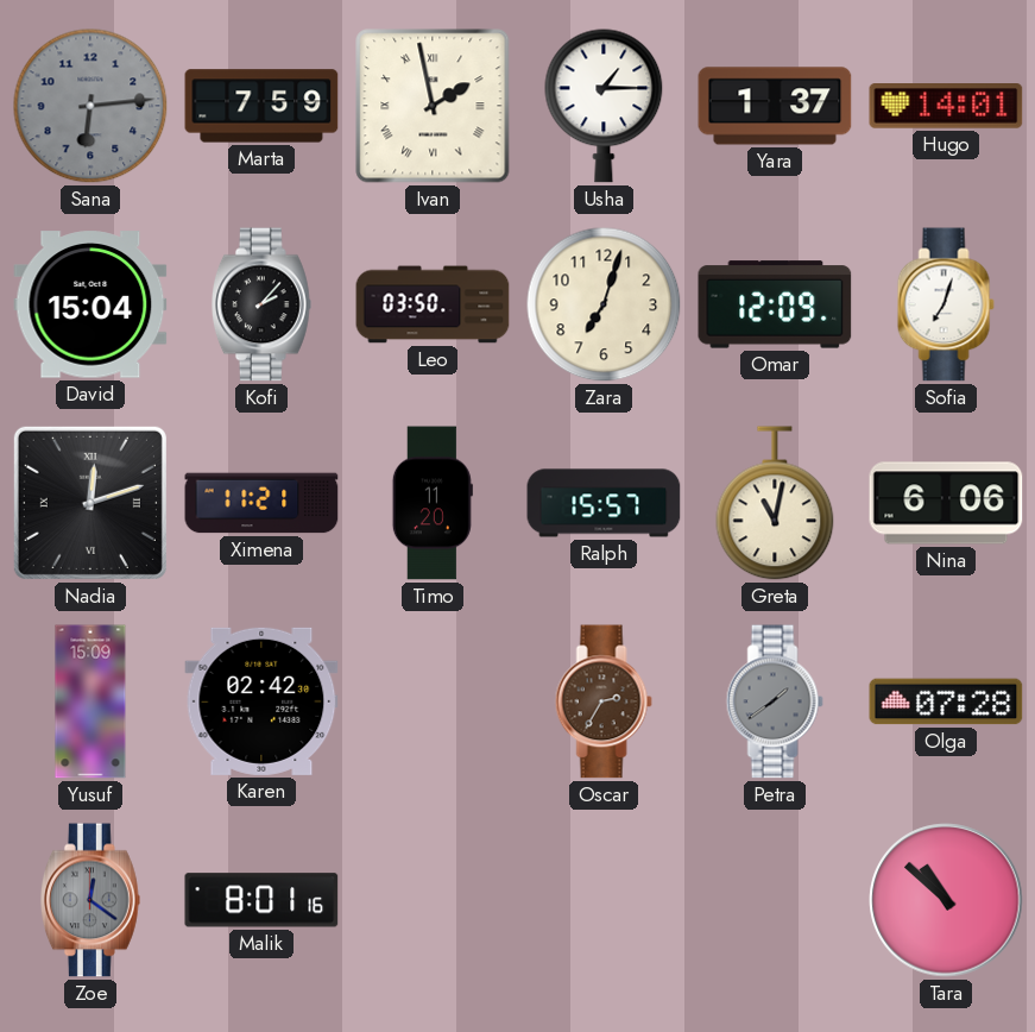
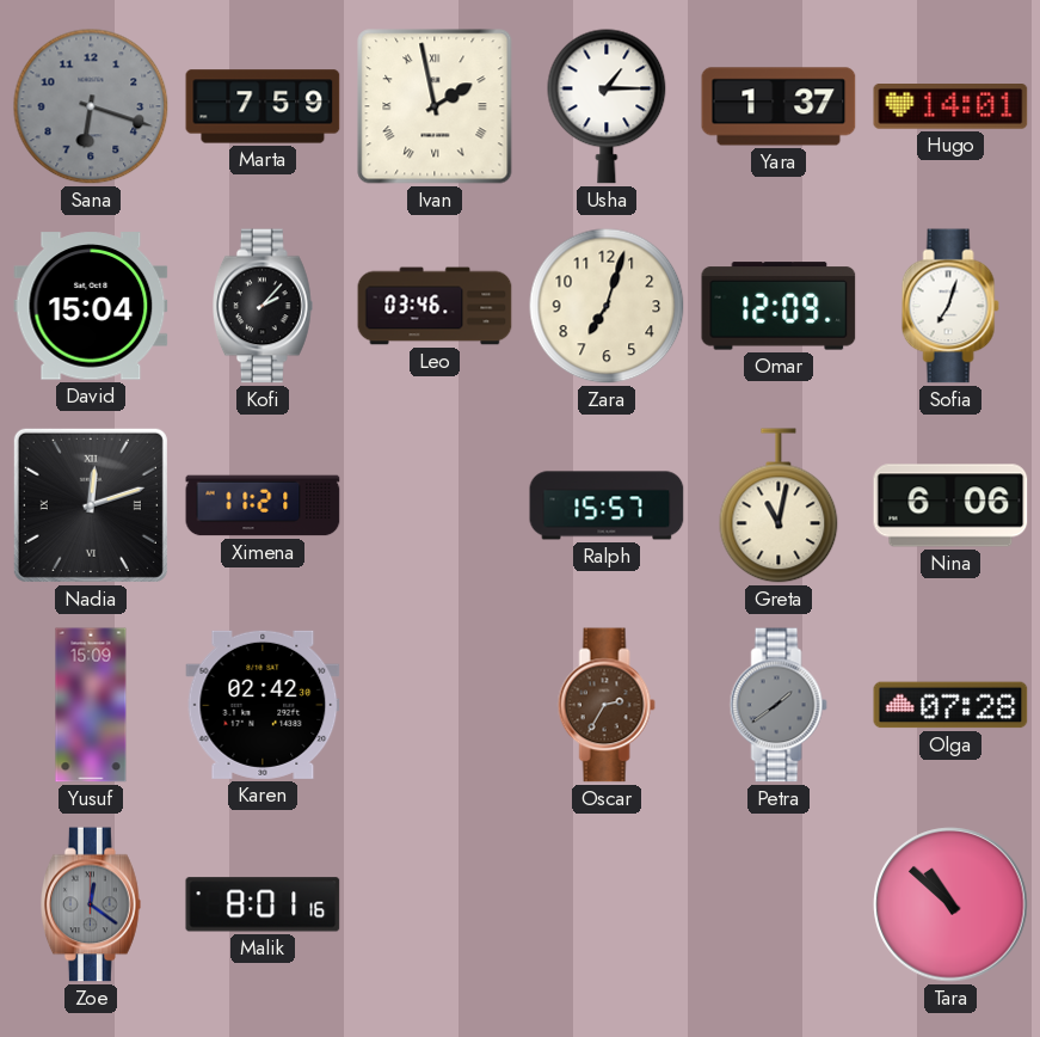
Sana: 6:14 -> 6:18
Leo: 03:50 -> 03:46
Timo: 11:20 -> none
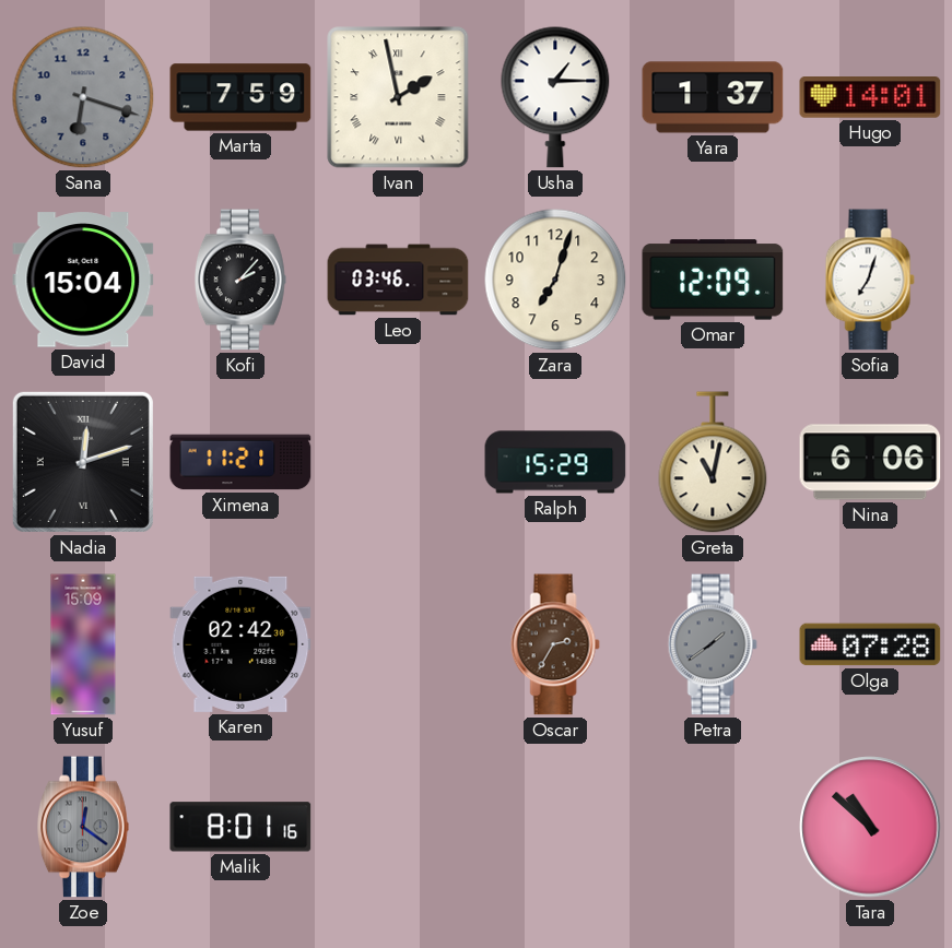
Ralph: 15:57 -> 15:29
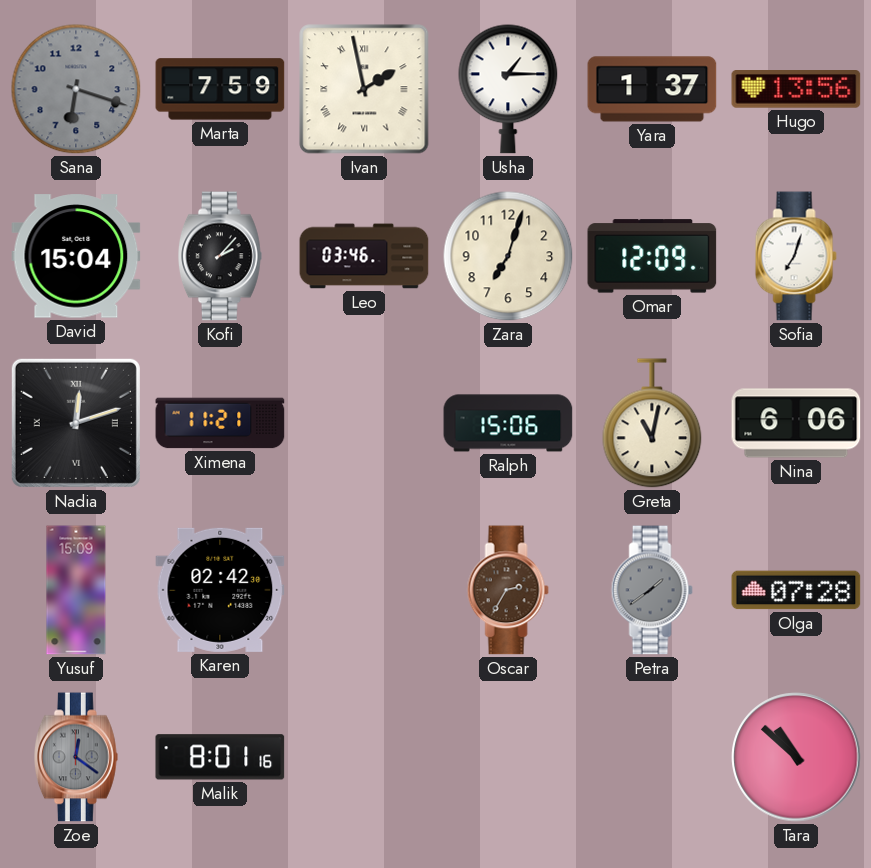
Hugo: 14:01 -> 13:56
Ralph: 15:29 -> 15:06
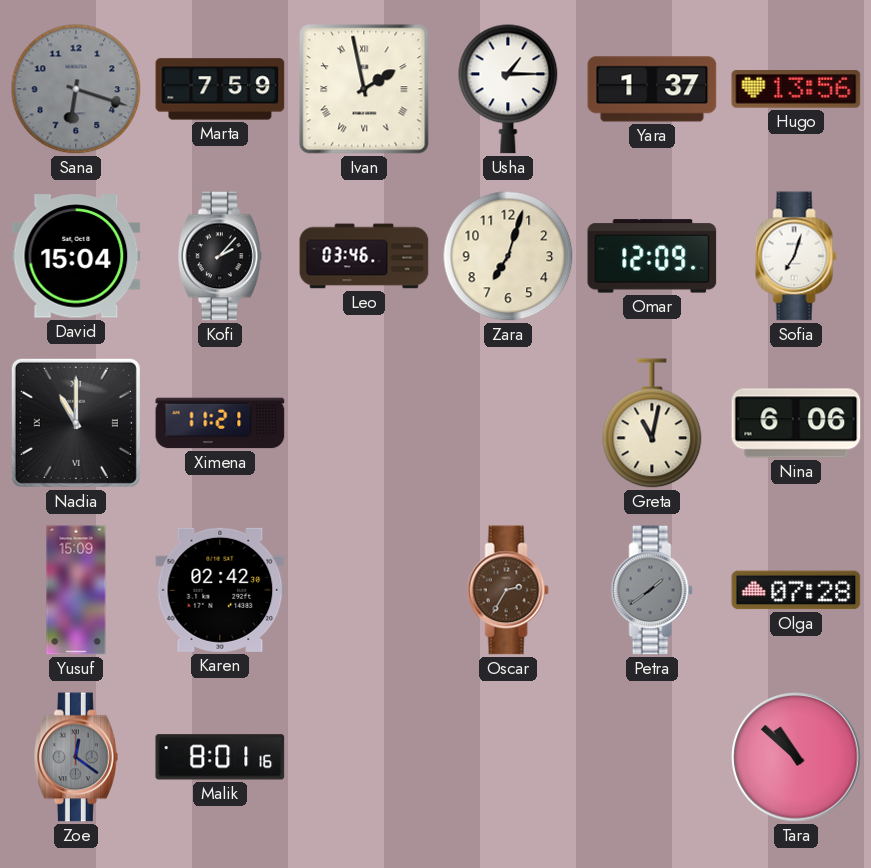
Nadia: 12:12 -> 11:00
Ralph: 15:06 -> none
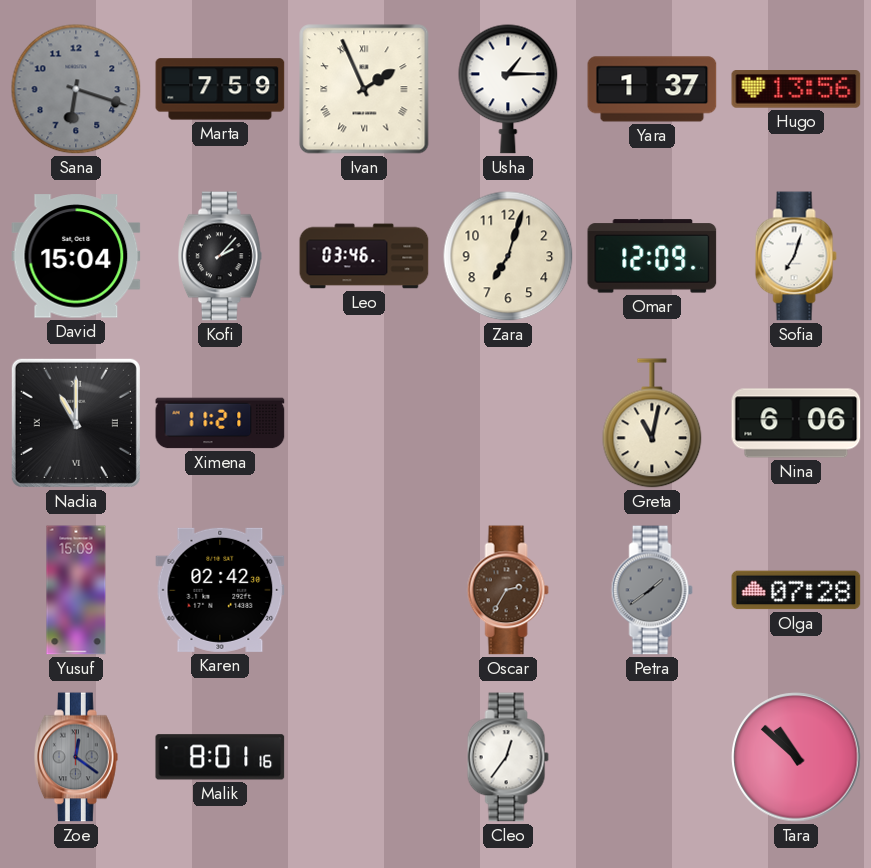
Ivan: 1:58 -> 1:56
Cleo: none -> 12:36
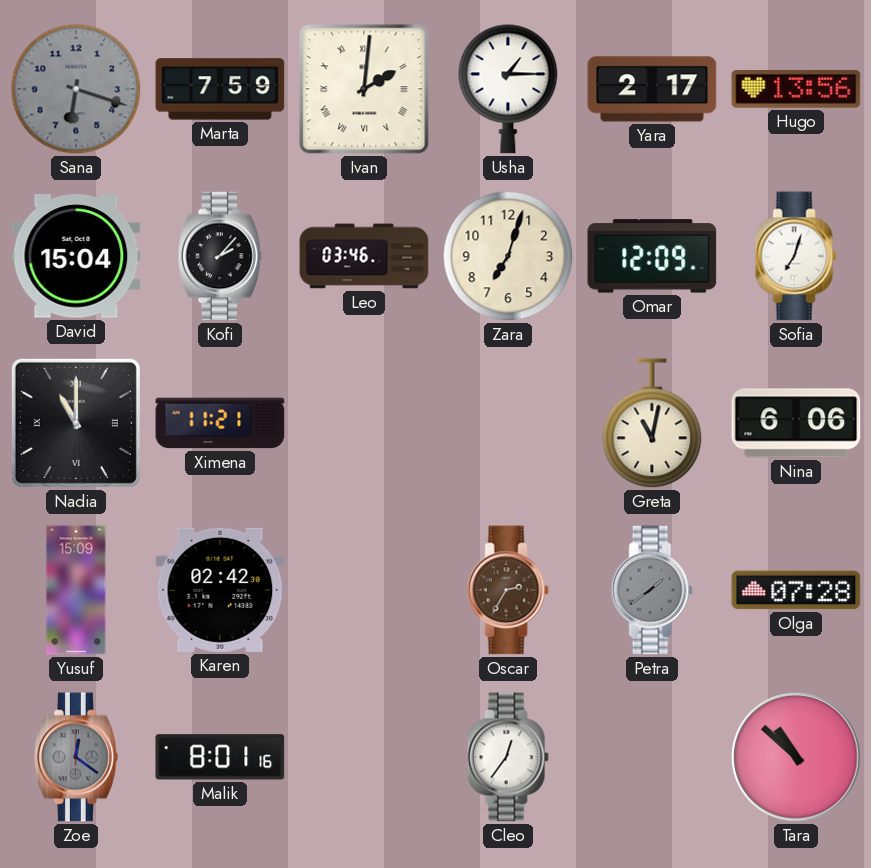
Ivan: 1:56 -> 2:01
Yara: 1:37 -> 2:17
